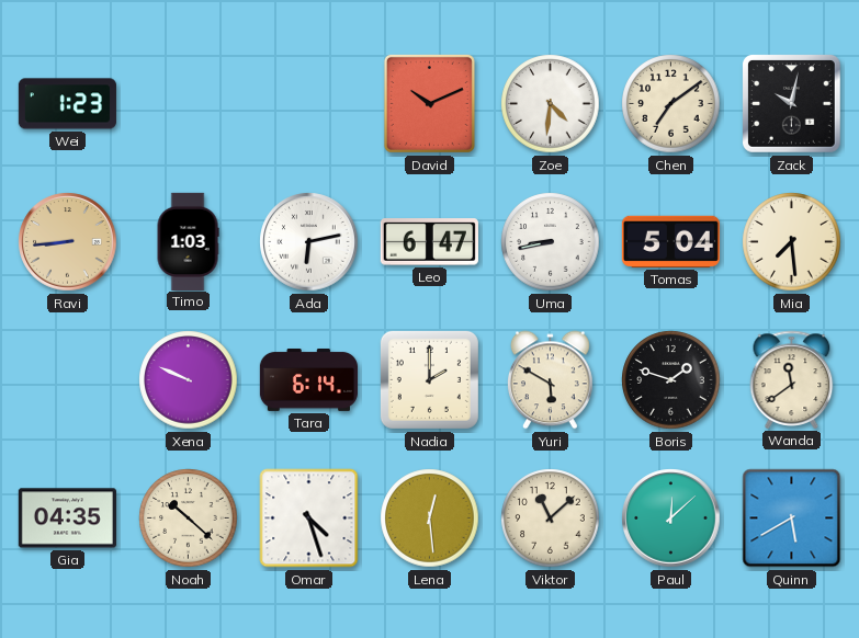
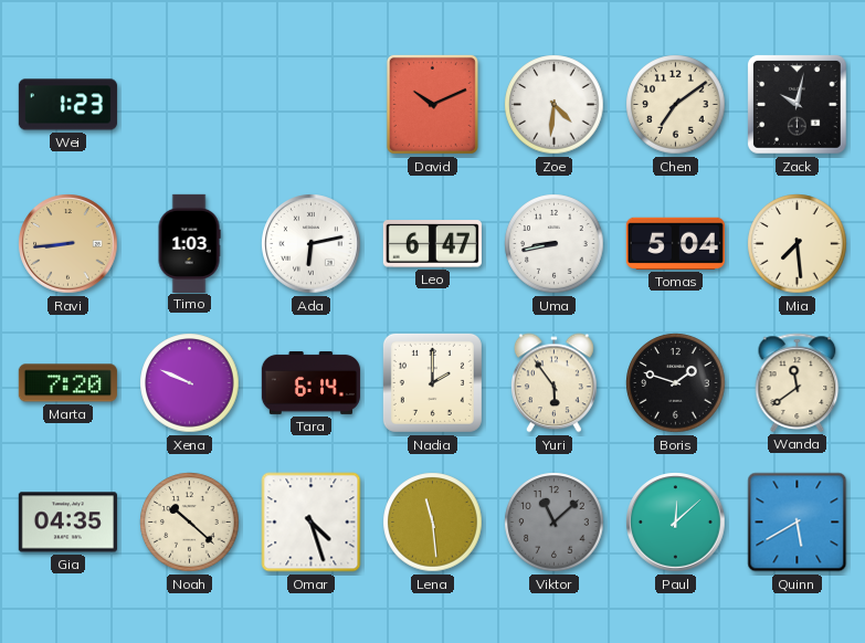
Marta: none -> 7:20
Yuri: 5:50 -> 5:54
Lena: 12:29 -> 11:29
Viktor dial: cream -> grey
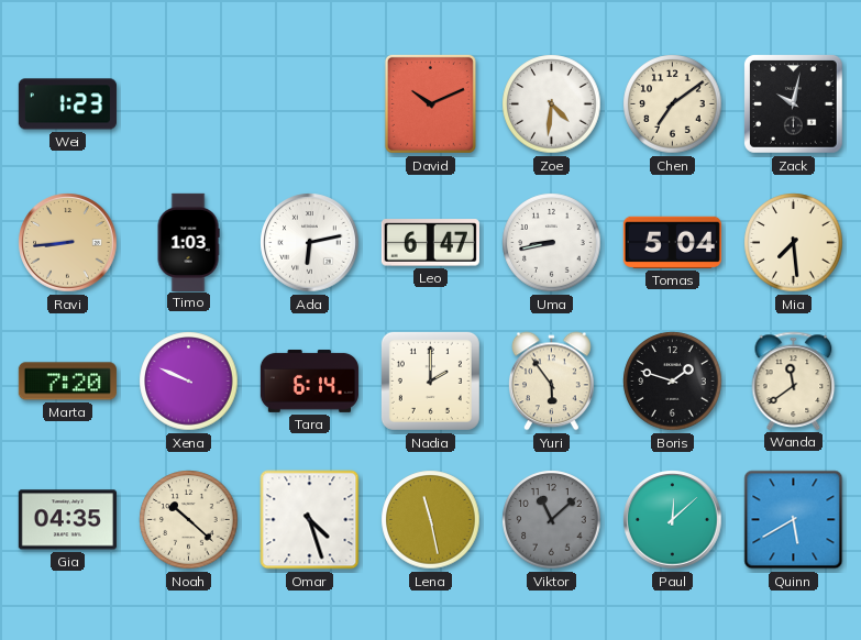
Lena: 11:29 -> 11:28
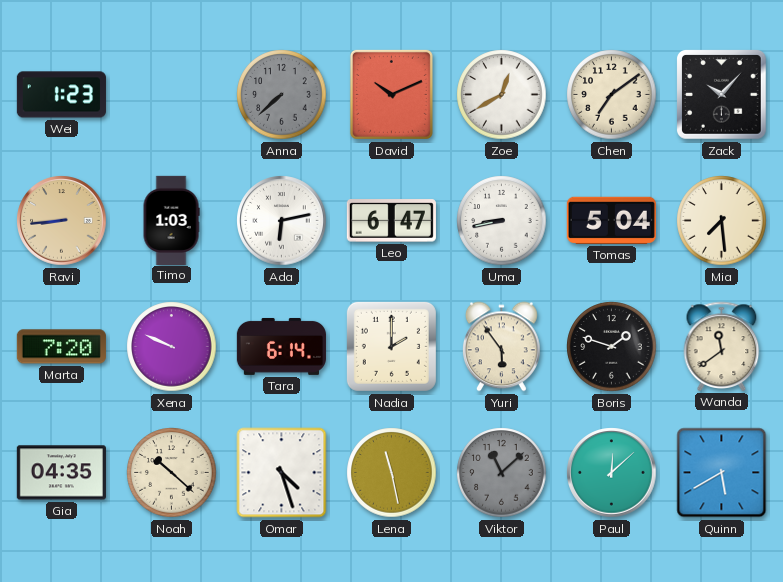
Anna: none -> 7:38
Zoe: 4:31 -> 12:40
Zack: 10:02 -> 10:07
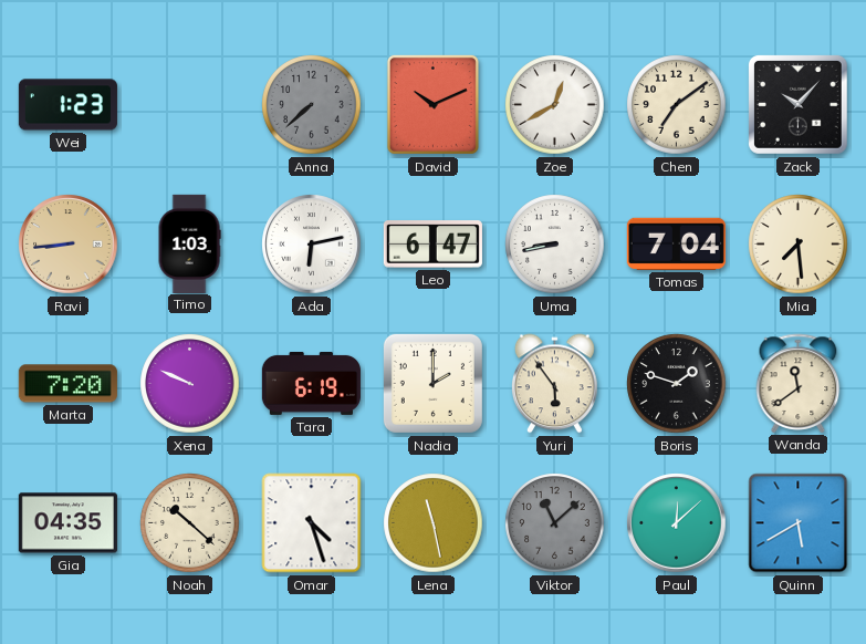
Tomas: 5:04 -> 7:04
Tara: 6:14 -> 6:19
